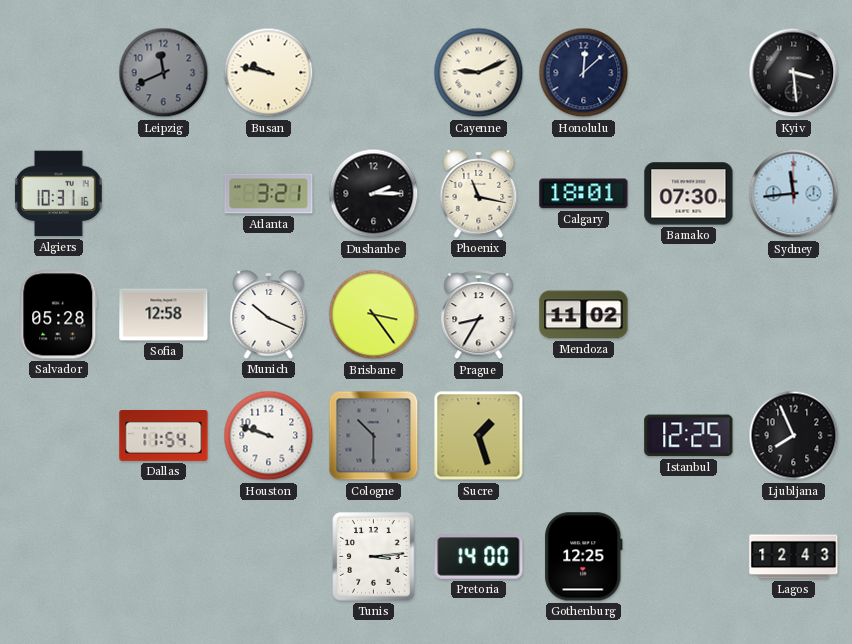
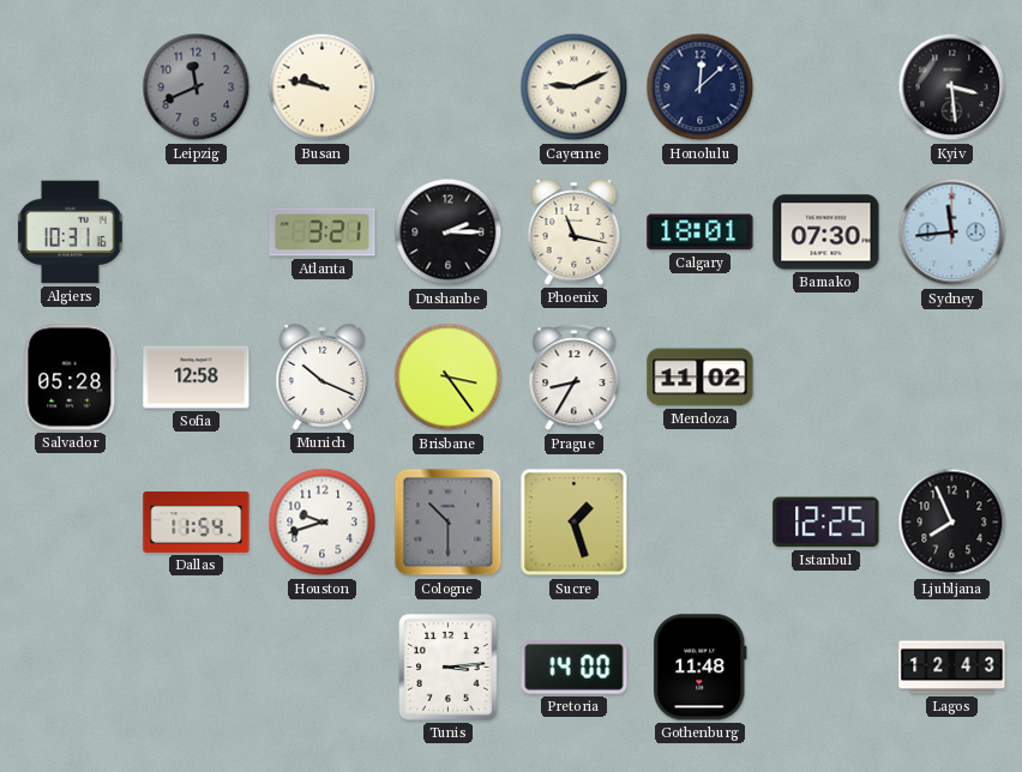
Houston: 9:48 -> 9:42
Gothenburg: 12:25 -> 11:48
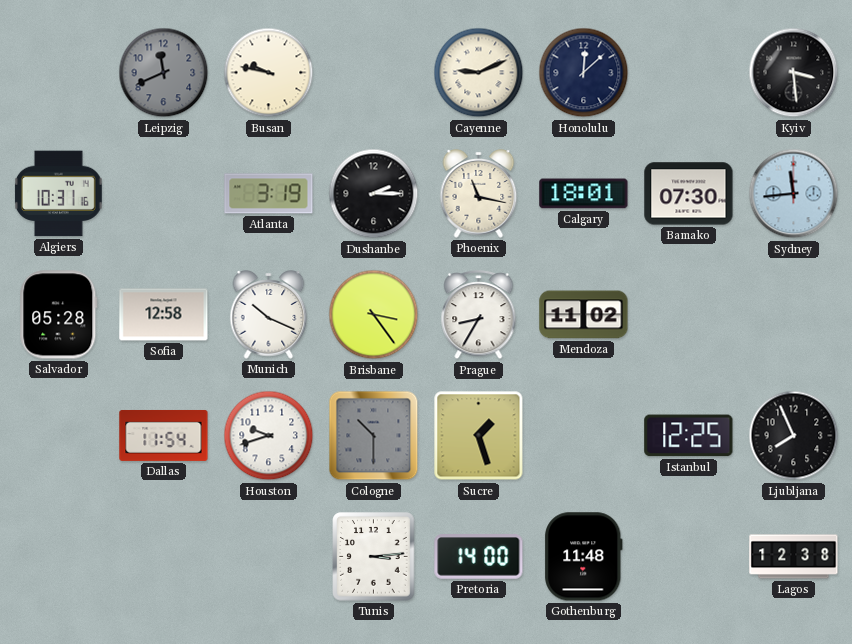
Atlanta: 3:21 -> 3:19
Lagos: 12:43 -> 12:38
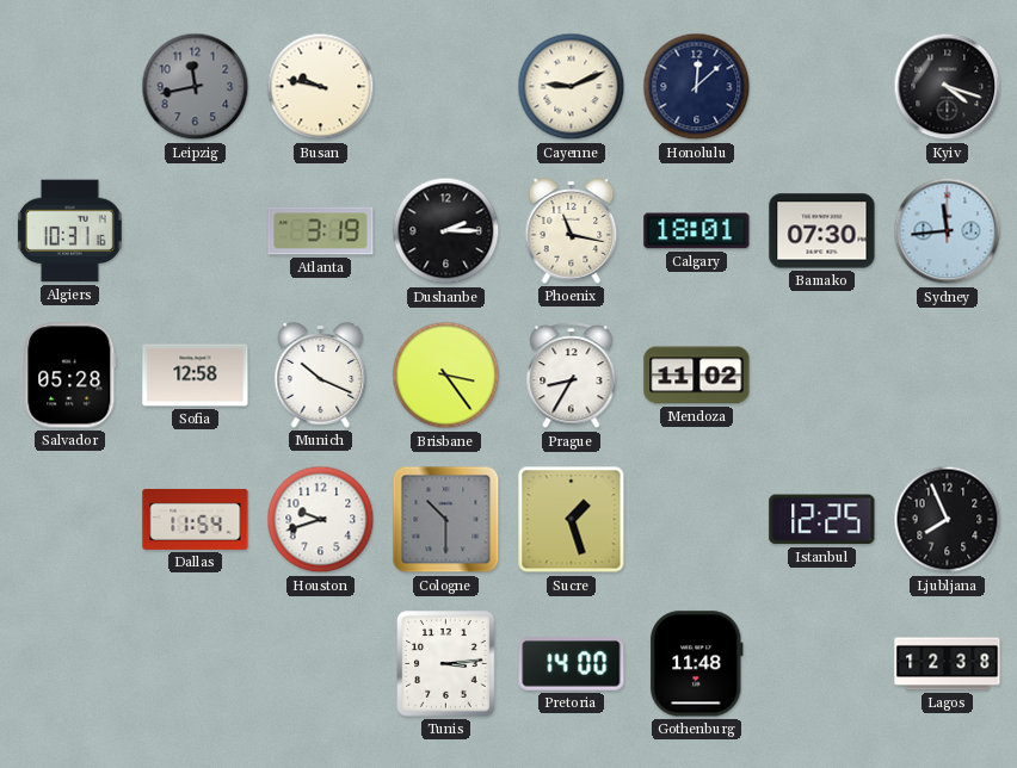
Leipzig: 11:41 -> 11:43
Kyiv: 3:29 -> 4:18
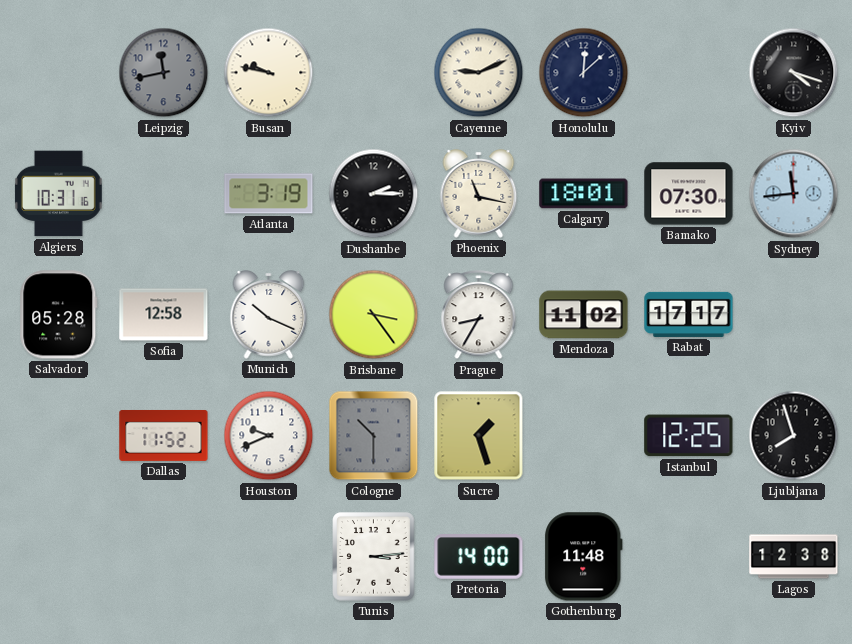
Rabat: none -> 17:17
Dallas: 11:54 -> 11:52
Houston: 9:42 -> 9:41
Ljubljana: 7:56 -> 7:57
